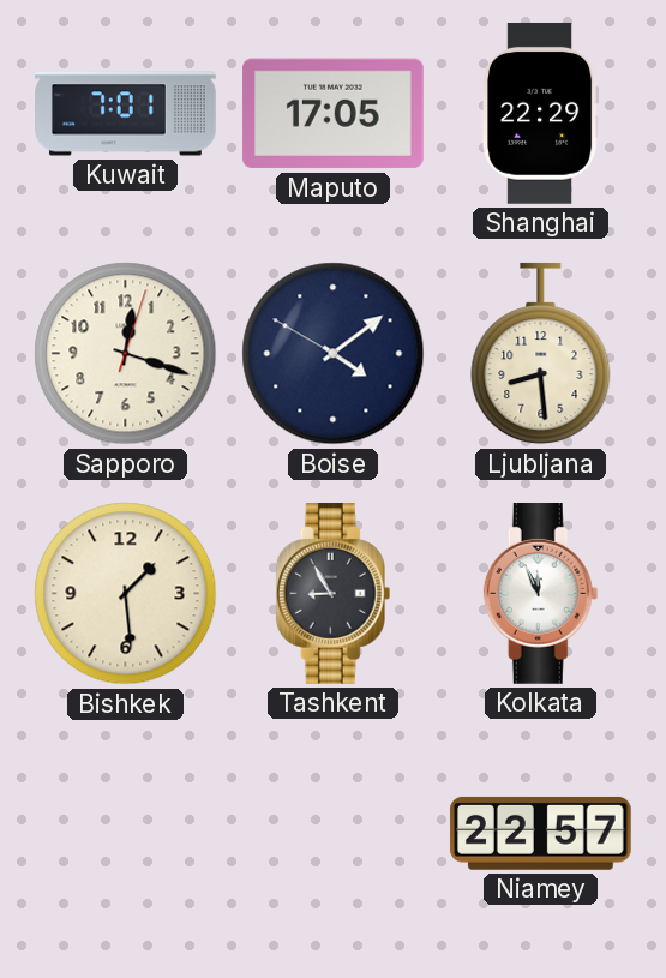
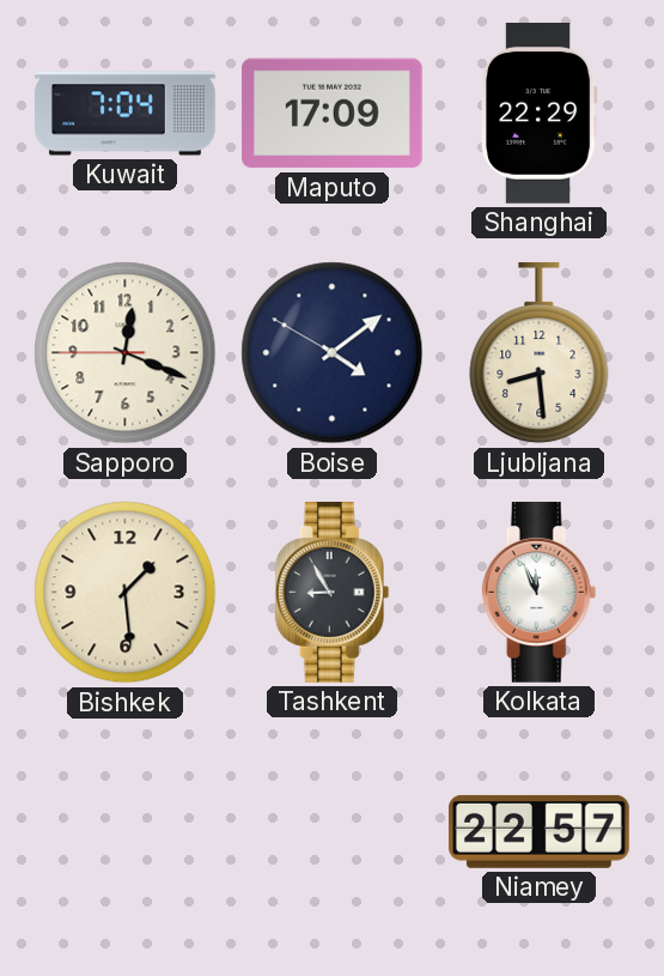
Kuwait: 7:01 -> 7:04
Maputo: 17:05 -> 17:09
Sapporo: 12:18:03 -> 12:18:45
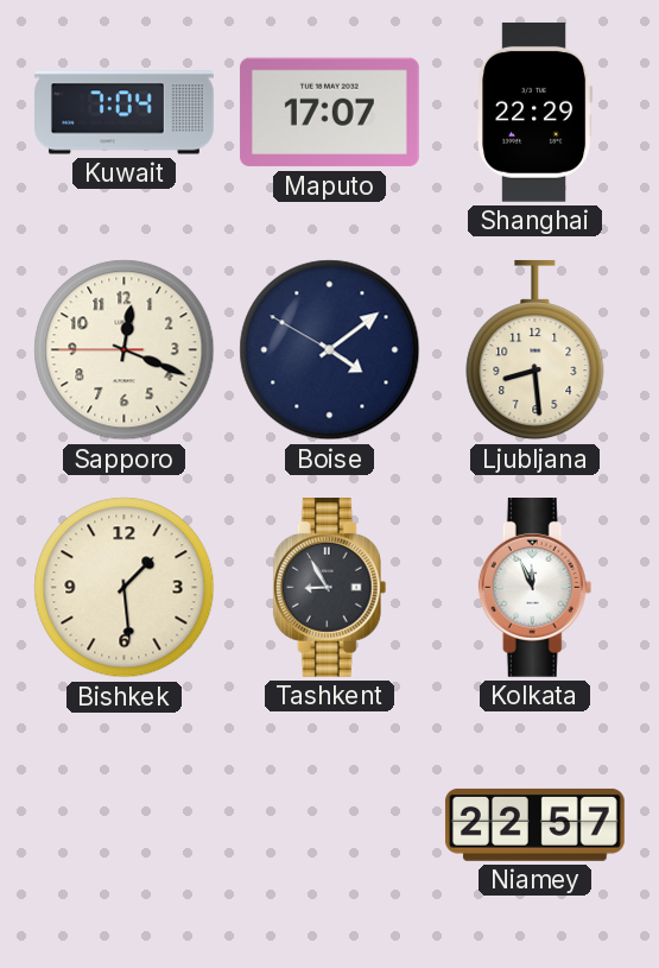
Maputo: 17:09 -> 17:07
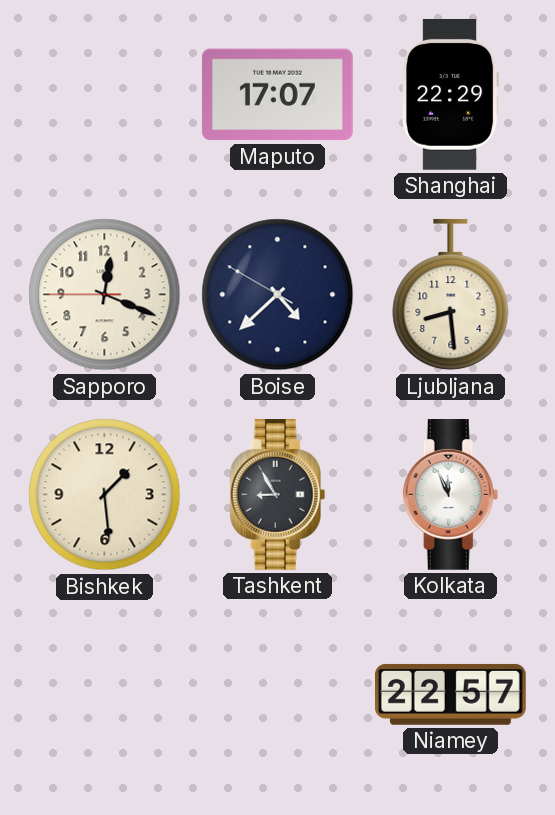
Kuwait: 7:04 -> none
Boise: 4:08 -> 4:37
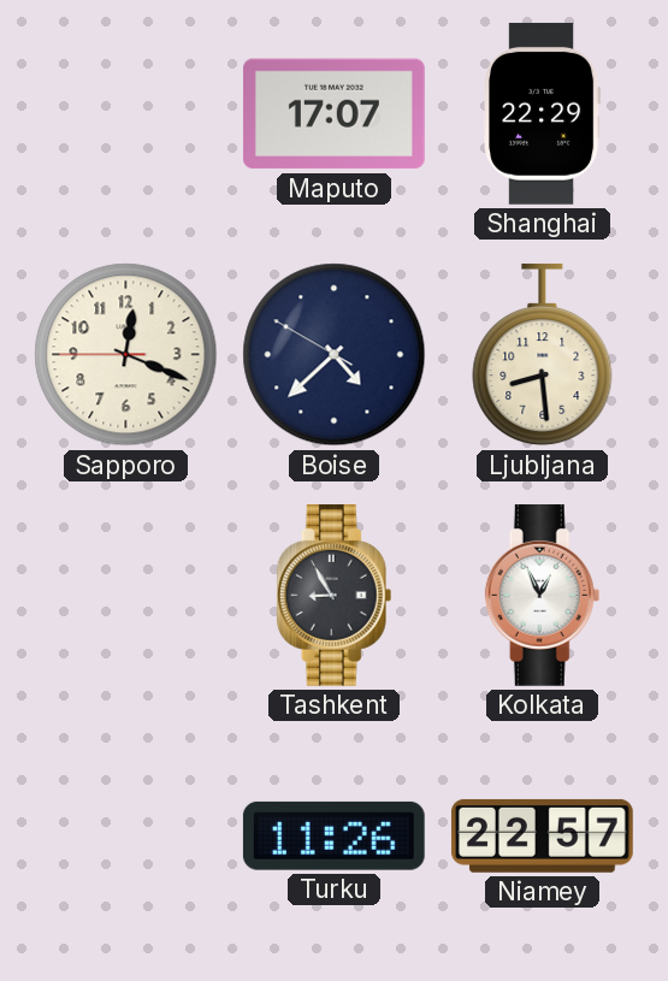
Bishkek: 1:29 -> none
Kolkata: 11:56 -> 12:56
Turku: none -> 11:26
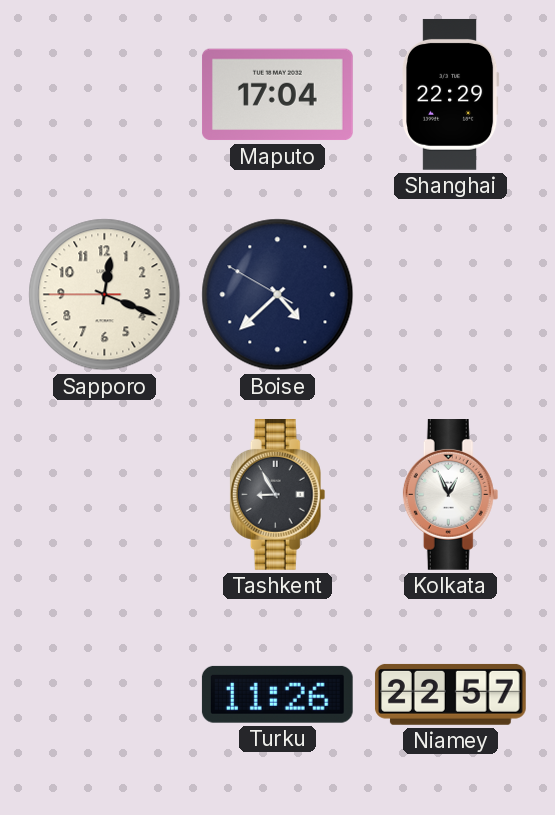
Maputo: 17:07 -> 17:04
Ljubljana: 8:29 -> none
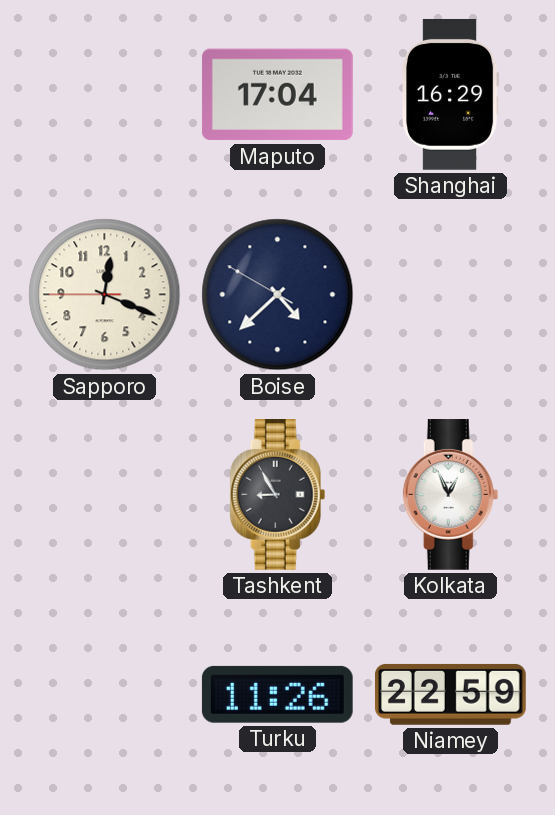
Shanghai: 22:29 -> 16:29
Niamey: 22:57 -> 22:59
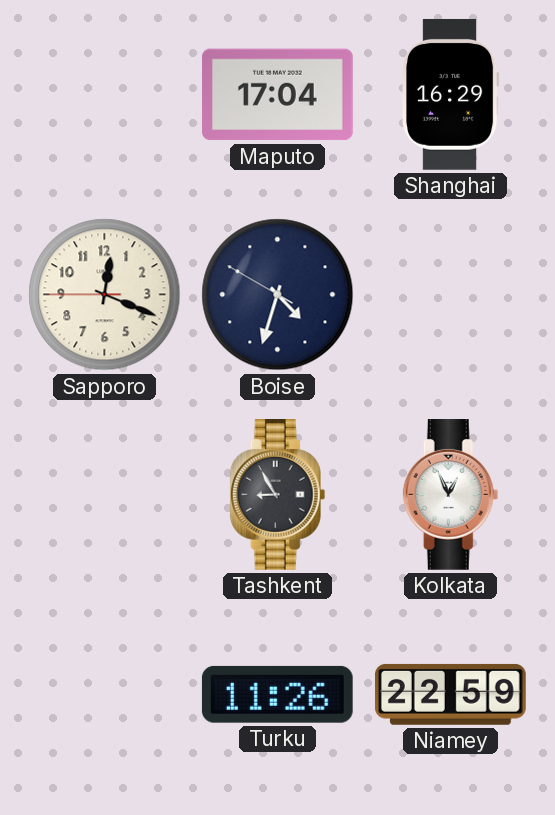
Boise: 4:37 -> 4:32
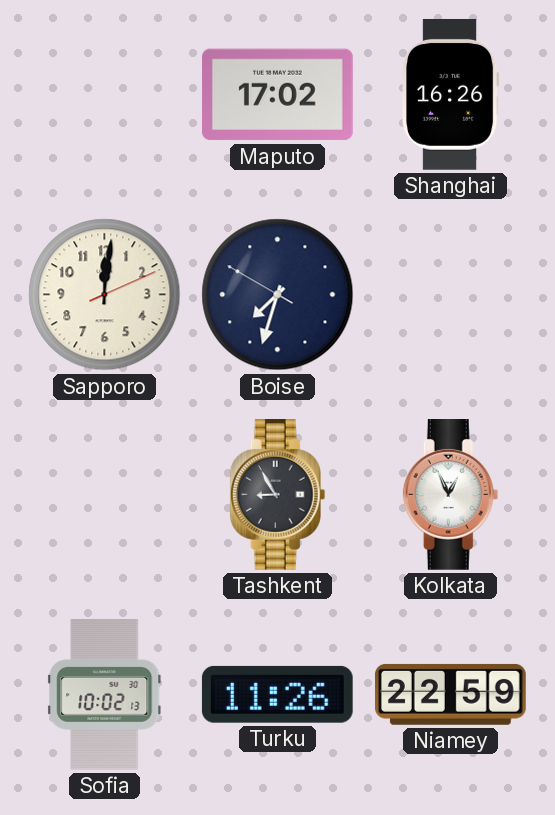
Maputo: 17:04 -> 17:02
Shanghai: 16:29 -> 16:26
Sapporo: 12:18 -> 12:01
Boise: 4:32 -> 7:32
Sofia: none -> 10:02
